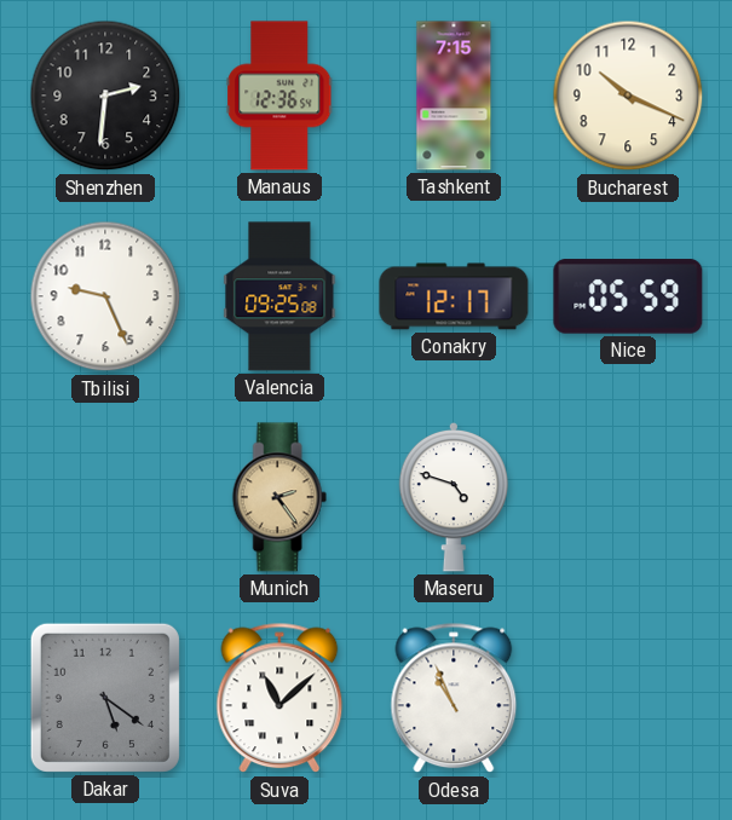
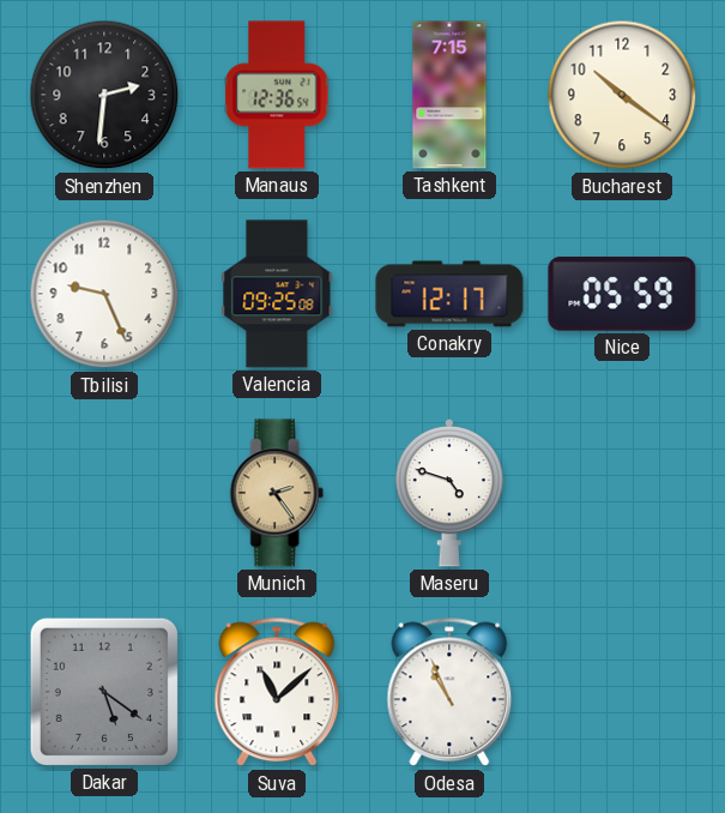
Bucharest: 10:19 -> 10:21
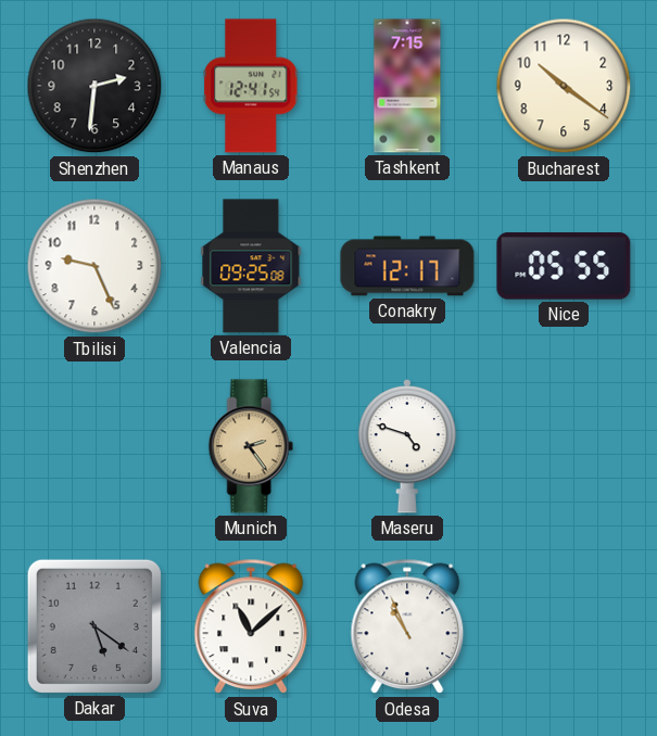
Manaus: 12:36 -> 12:41
Nice: 05:59 -> 05:55
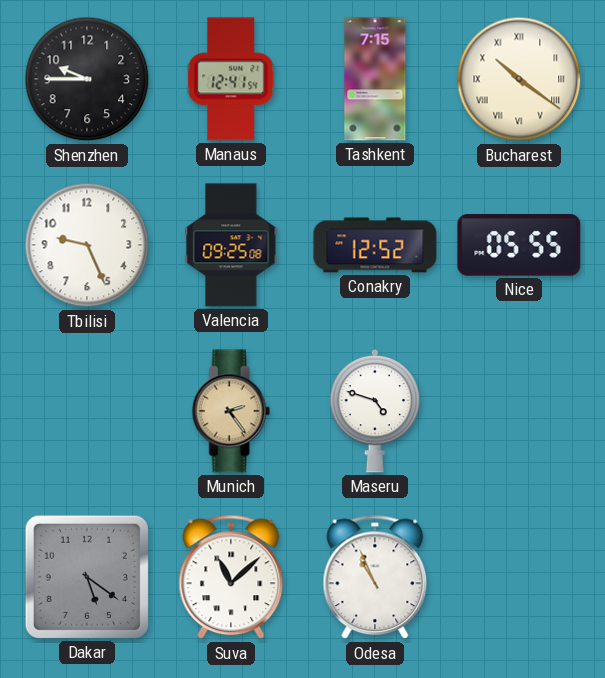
Shenzhen: 2:31 -> 9:45
Bucharest numerals: Arabic -> Roman
Conakry: 12:17 -> 12:52
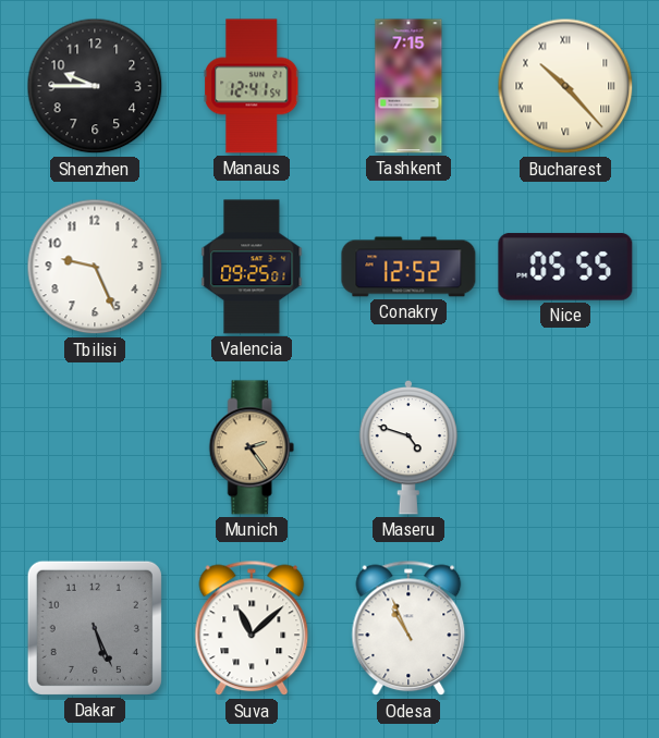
Bucharest: 10:21 -> 10:23
Valencia: 09:25:08 -> 09:25:01
Dakar: 5:21 -> 5:26
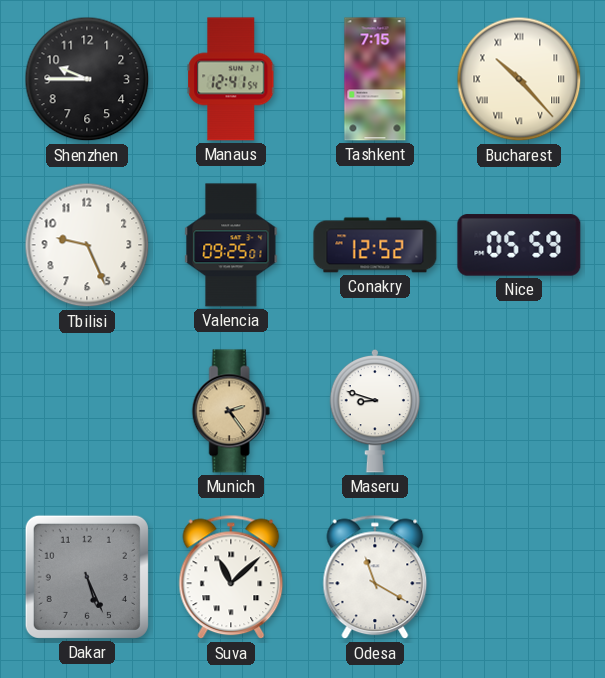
Nice: 05:55 -> 05:59
Maseru: 4:48 -> 8:48
Odesa: 10:56 -> 11:20
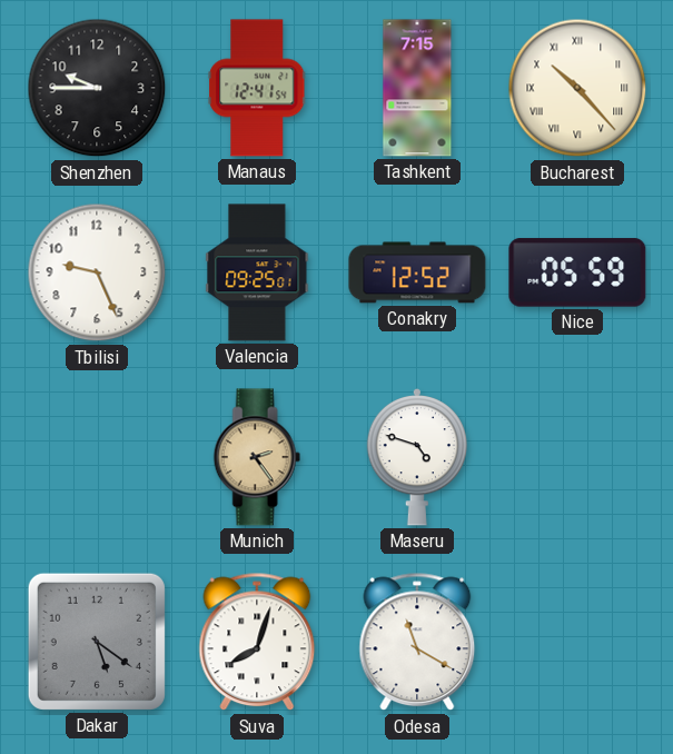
Maseru: 8:48 -> 4:48
Dakar: 5:26 -> 5:21
Suva: 11:08 -> 8:03
